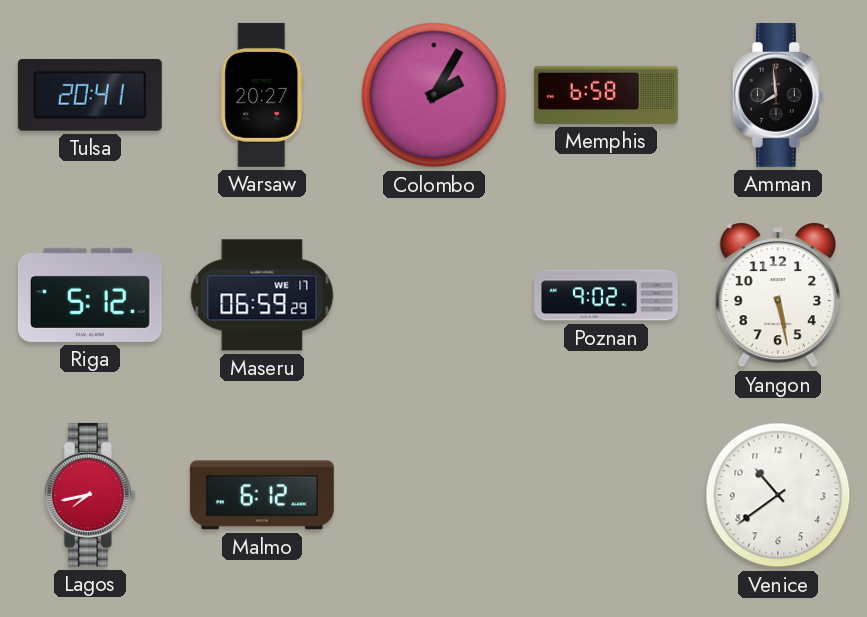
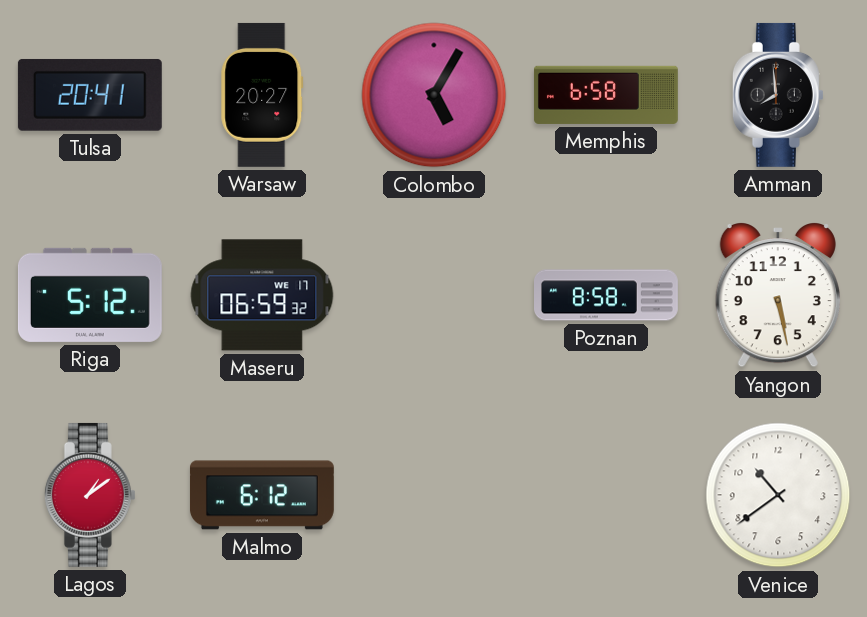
Colombo: 2:05 -> 5:05
Maseru: 06:59:29 -> 06:59:32
Poznan: 9:02 -> 8:58
Lagos: 7:43 -> 1:09
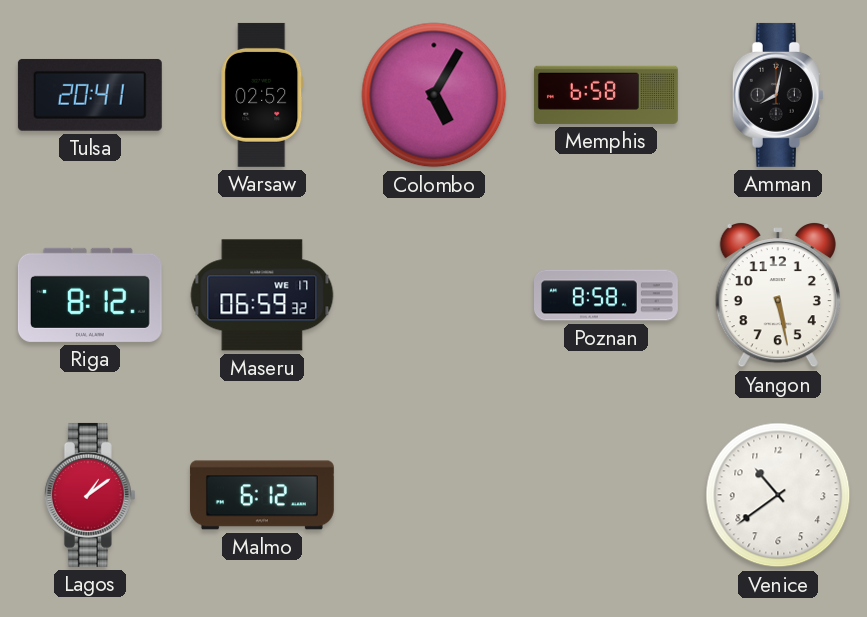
Warsaw: 20:27 -> 02:52
Amman: 7:59 -> 8:02
Riga: 5:12 -> 8:12
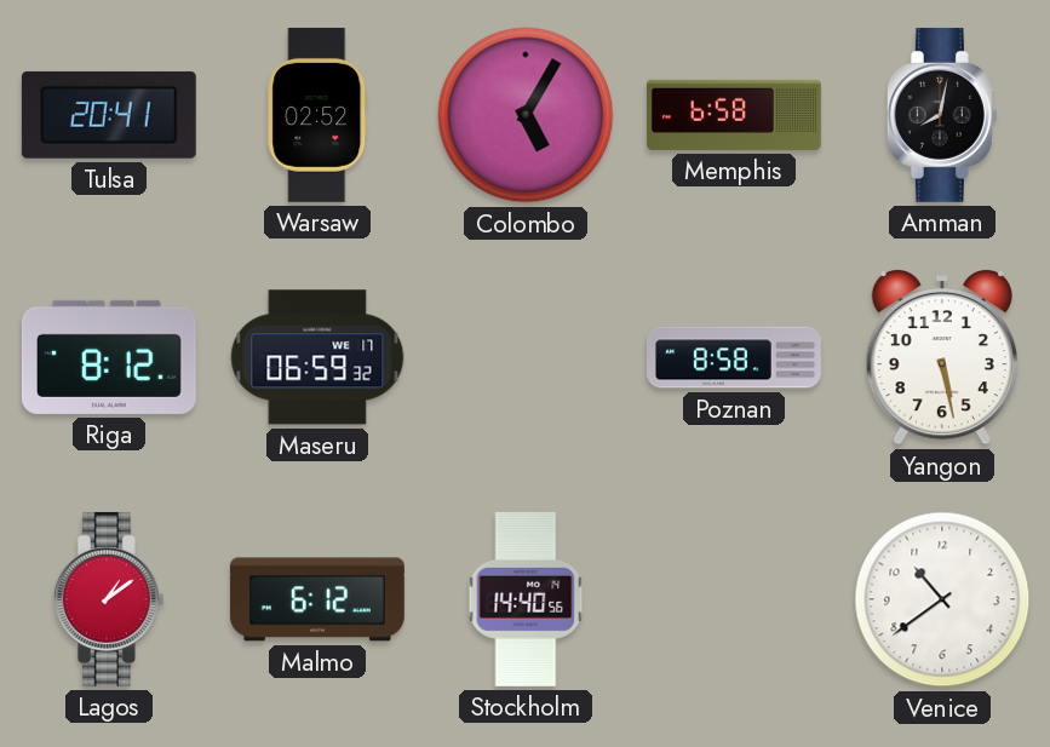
Stockholm: none -> 14:40
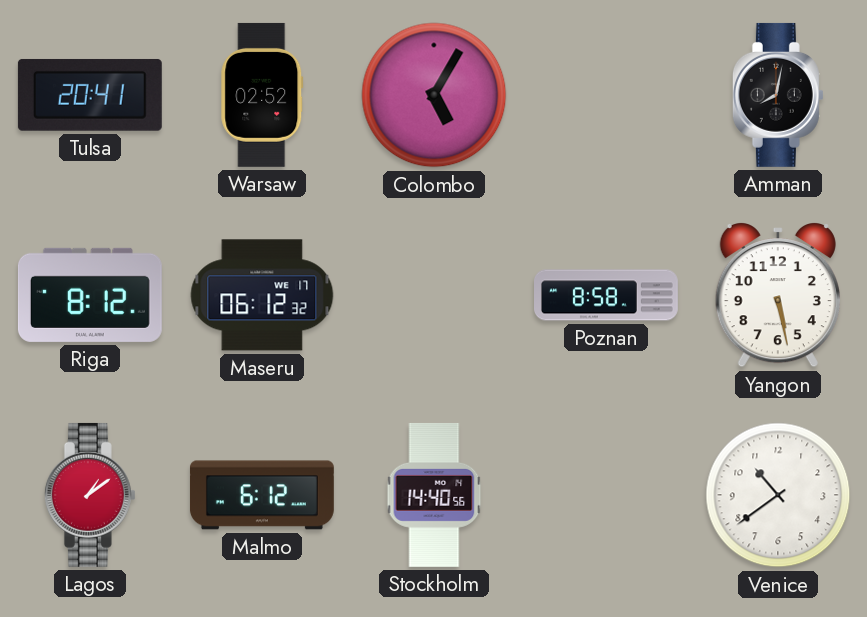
Memphis: 6:58 -> none
Maseru: 06:59 -> 06:12
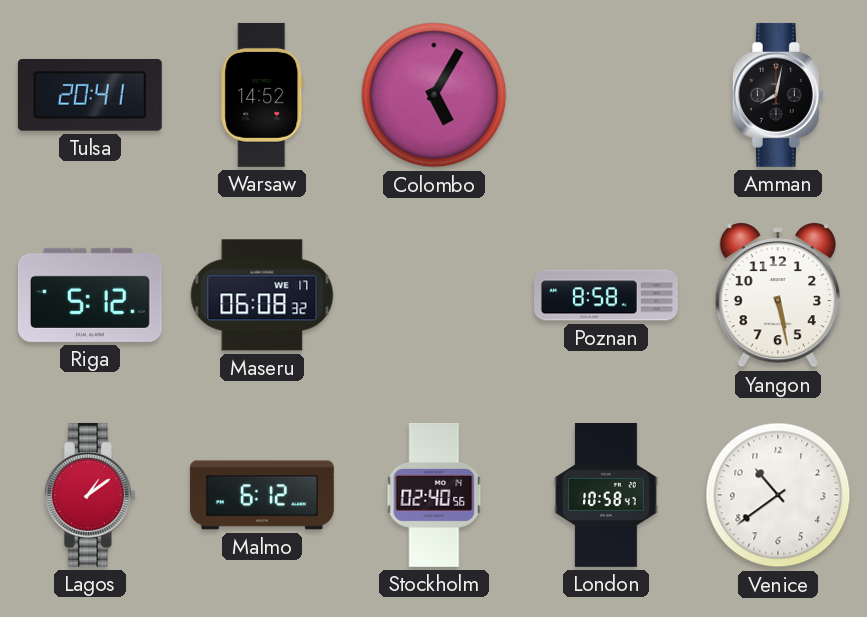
Warsaw: 02:52 -> 14:52
Riga: 8:12 -> 5:12
Maseru: 06:12 -> 06:08
Stockholm: 14:40 -> 02:40
London: none -> 10:58
